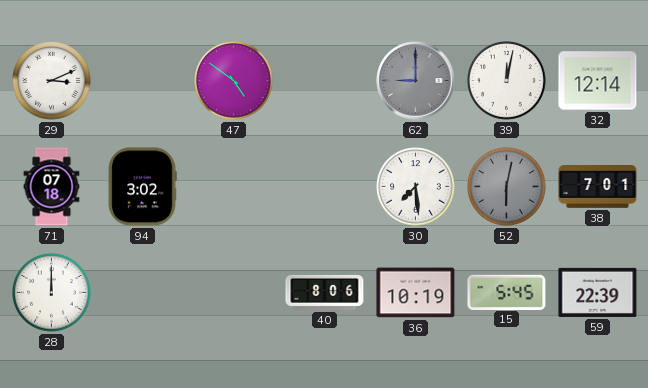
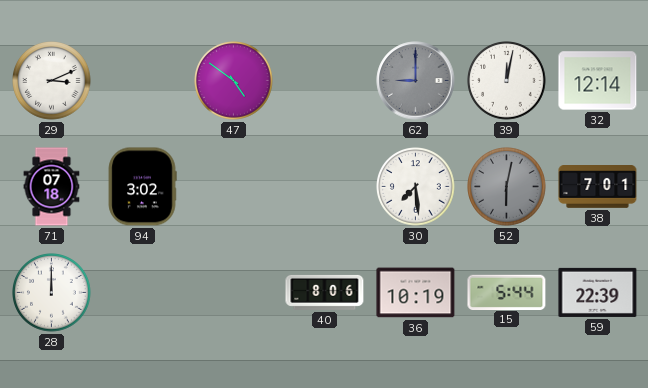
15: 5:45 -> 5:44
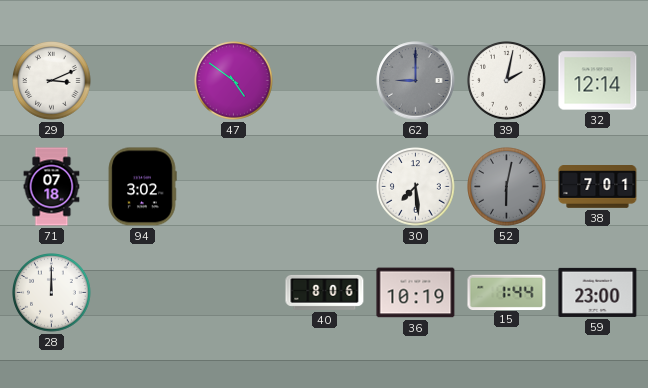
39: 12:02 -> 2:02
15: 5:44 -> 1:44
59: 22:39 -> 23:00
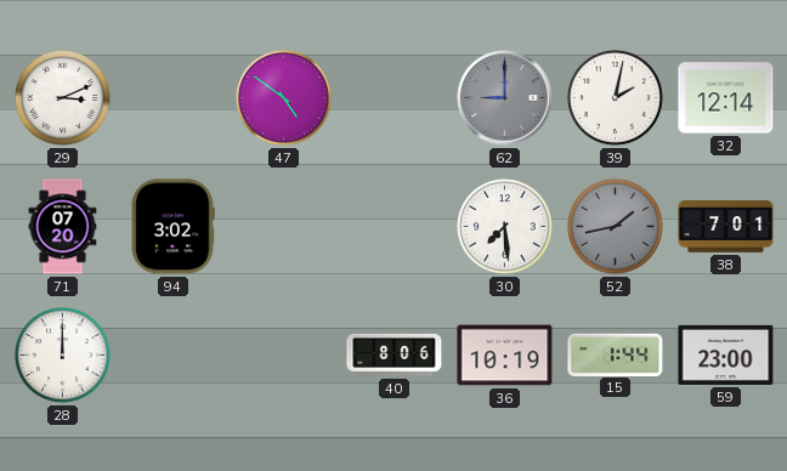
71: 07:18 -> 07:20
52: 6:02 -> 1:43
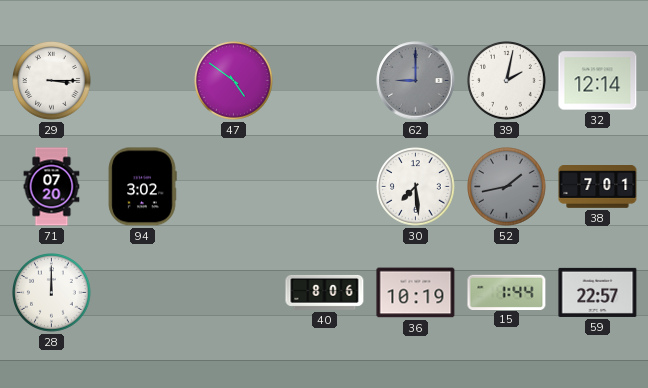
29: 3:11 -> 3:15
59: 23:00 -> 22:57
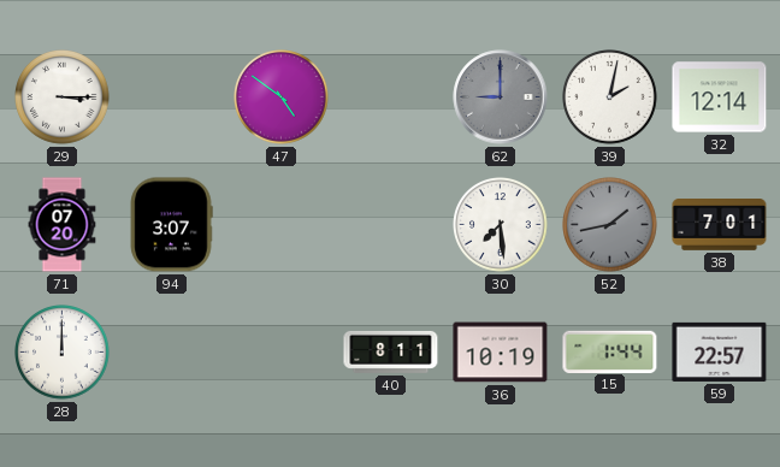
94: 3:02 -> 3:07
40: 8:06 -> 8:11
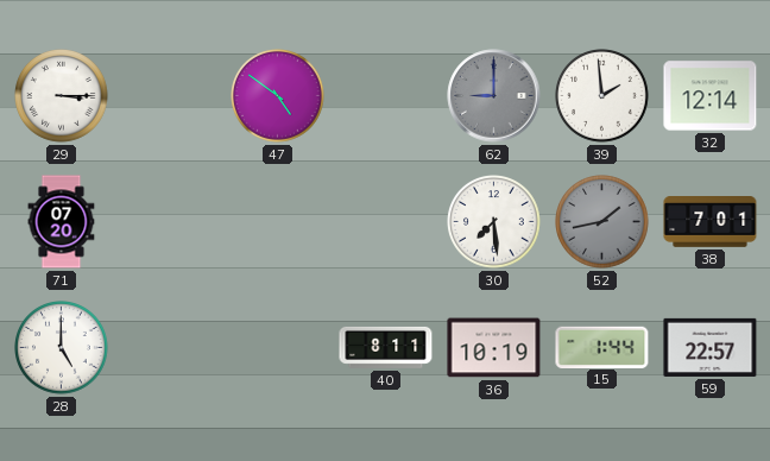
39: 2:02 -> 1:59
94: 3:07 -> none
28: 12:00 -> 5:00
